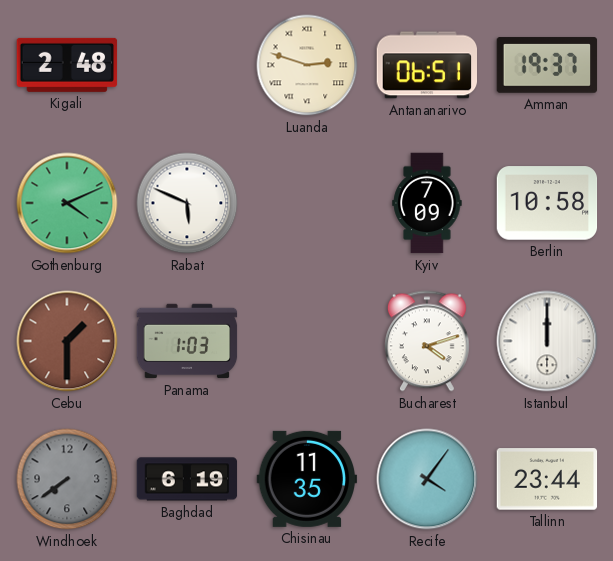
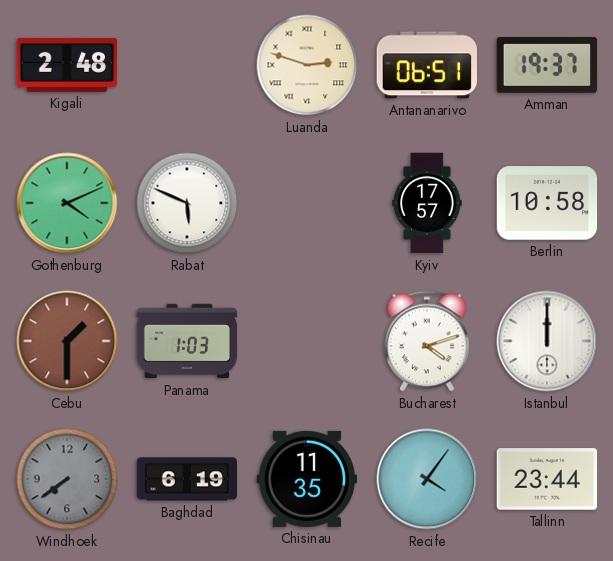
Kyiv: 7:09 -> 17:57
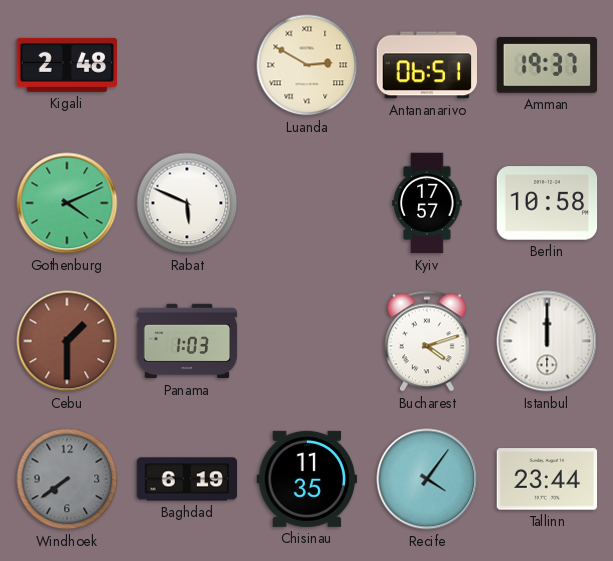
Luanda: 2:48 -> 2:50
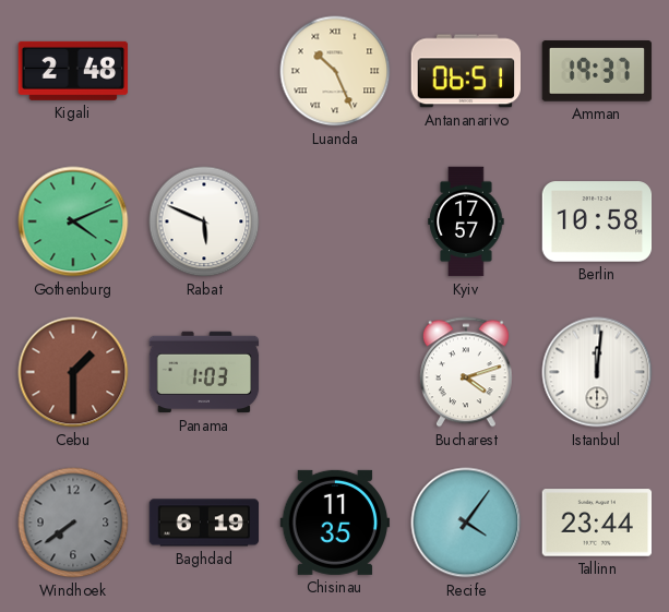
Luanda: 2:50 -> 10:26
Istanbul: 12:00 -> 12:01
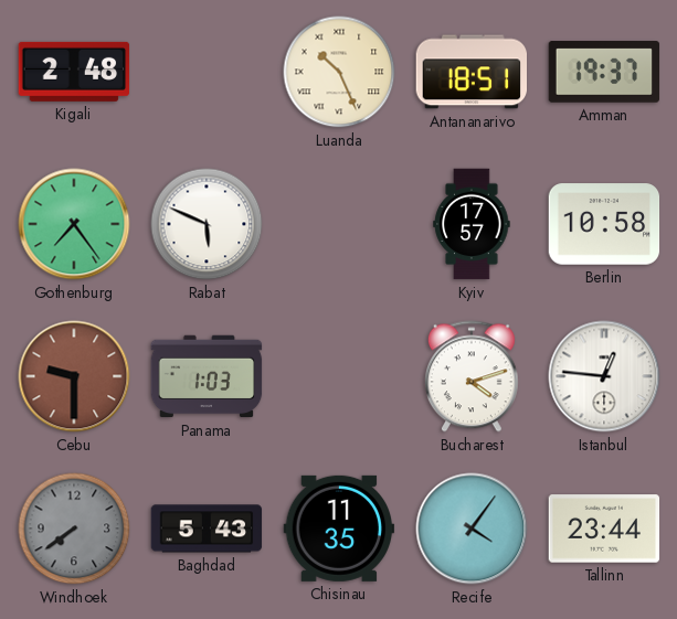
Antananarivo: 06:51 -> 18:51
Gothenburg: 4:11 -> 7:24
Cebu: 1:30 -> 9:30
Istanbul: 12:01 -> 12:46
Baghdad: 6:19 -> 5:43
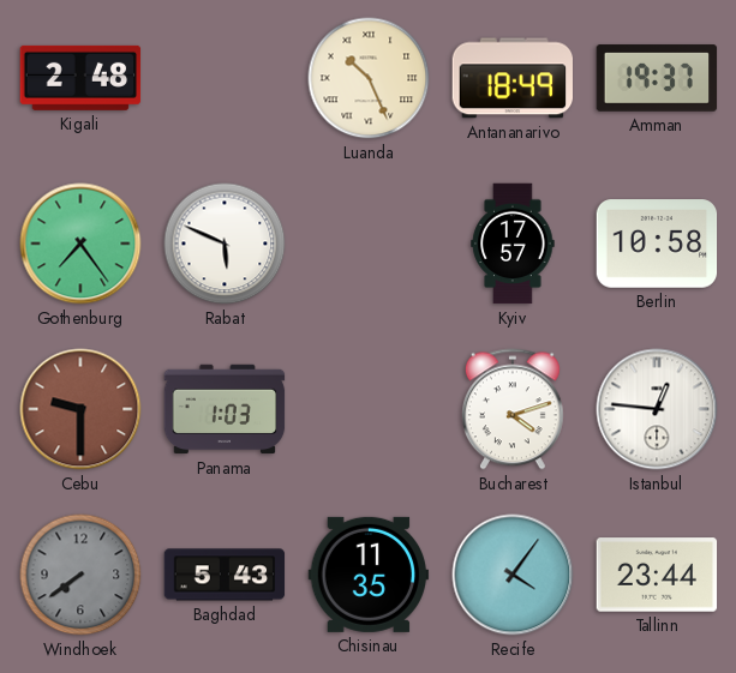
Antananarivo: 18:51 -> 18:49
